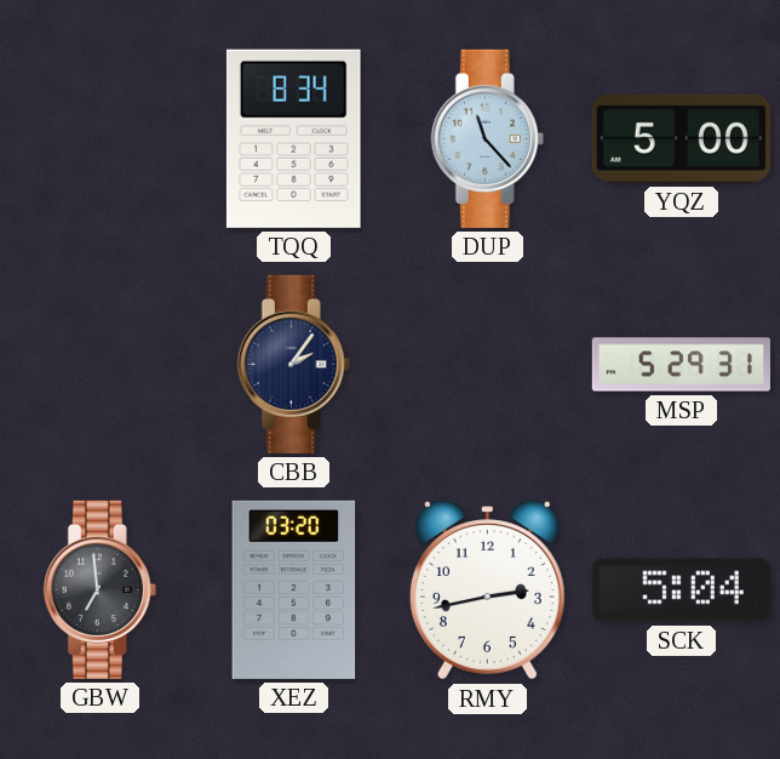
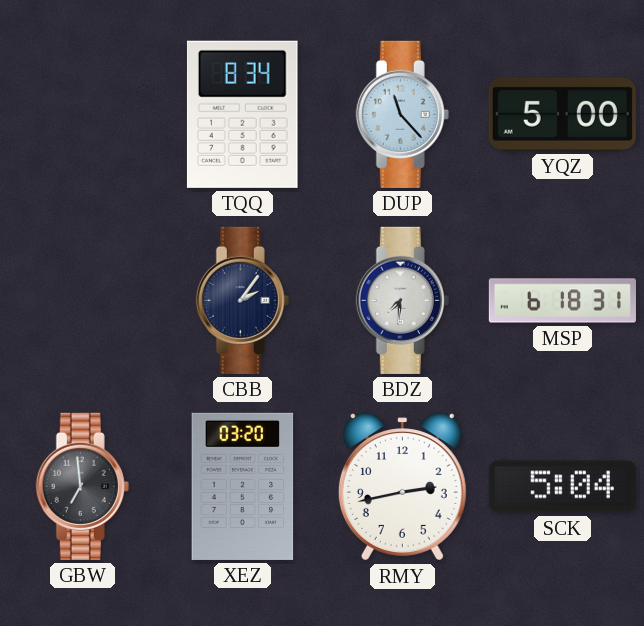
BDZ: none -> 7:31
MSP: 5:29 -> 6:18
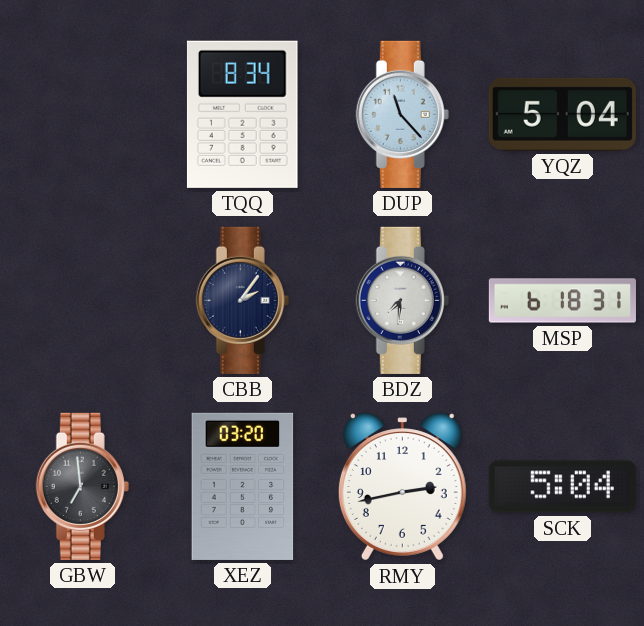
YQZ: 5:00 -> 5:04
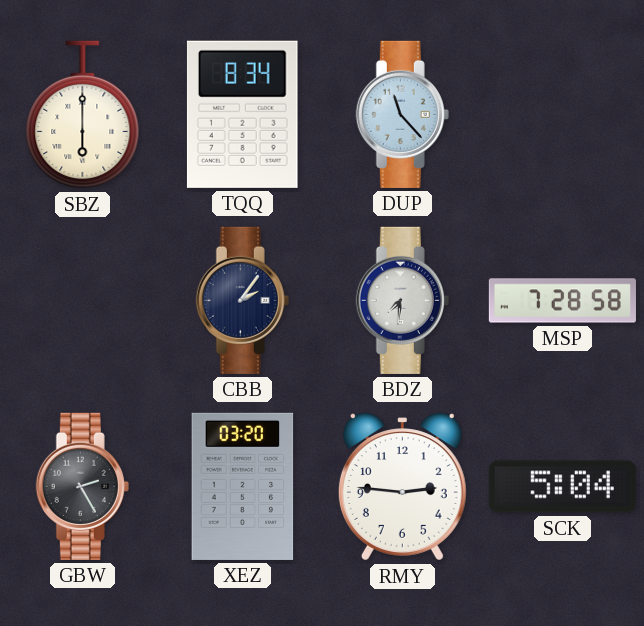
SBZ: none -> 6:00
YQZ: 5:04 -> none
MSP: 6:18 -> 7:28
GBW: 6:59 -> 2:25
RMY: 2:43 -> 2:46
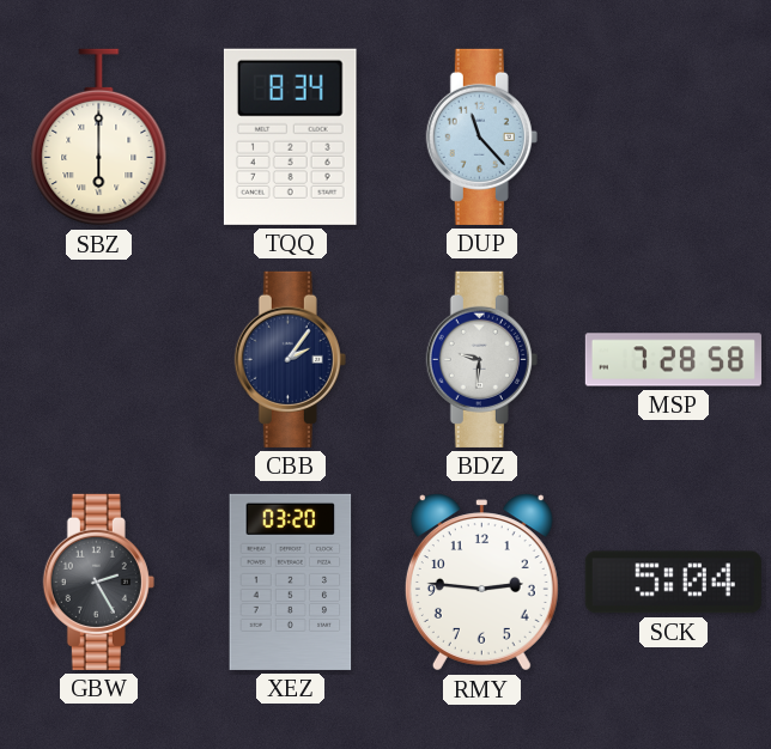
BDZ: 7:31 -> 9:31
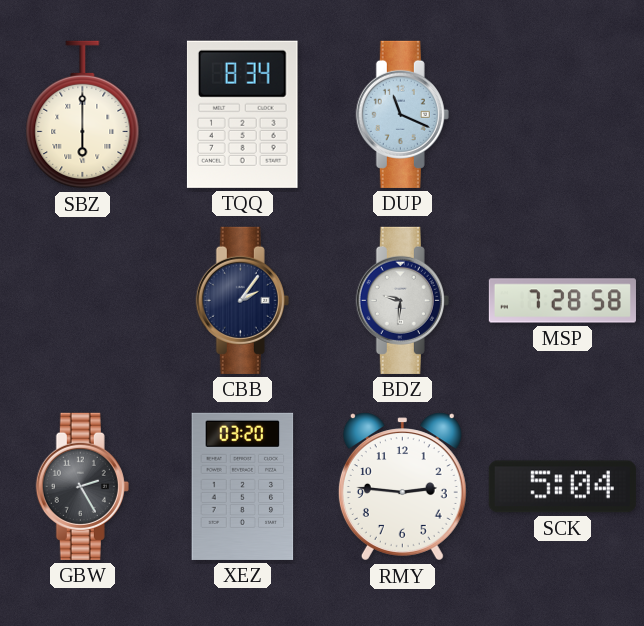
DUP: 11:23 -> 11:19
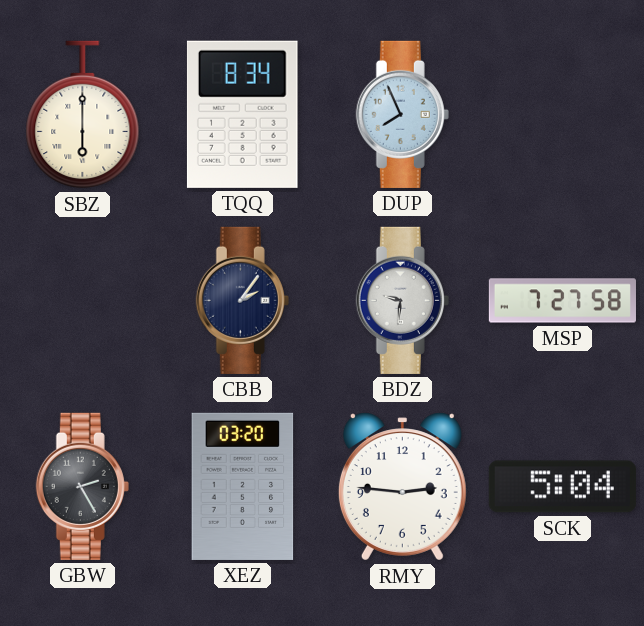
DUP: 11:19 -> 7:56
MSP: 7:28 -> 7:27
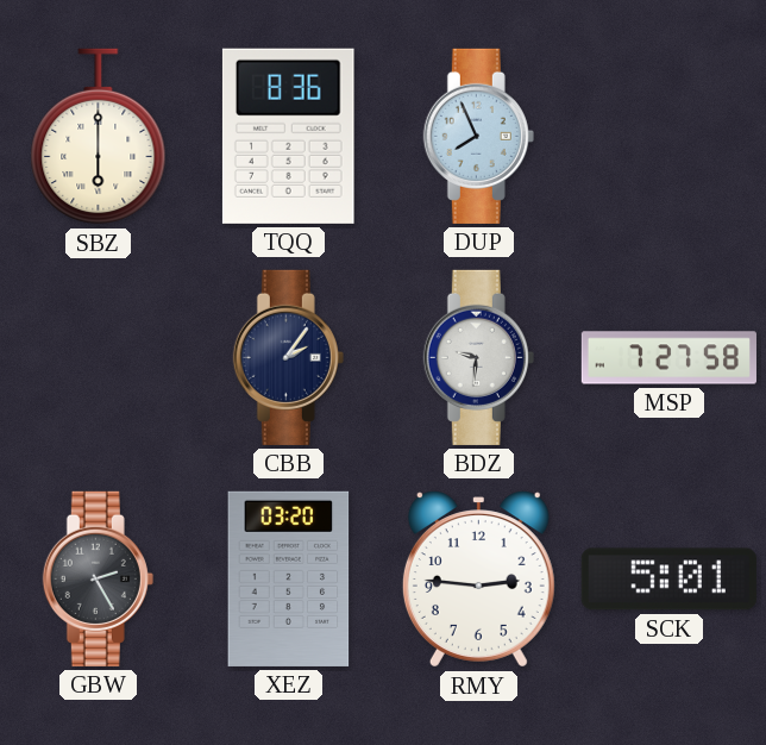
TQQ: 8:34 -> 8:36
SCK: 5:04 -> 5:01
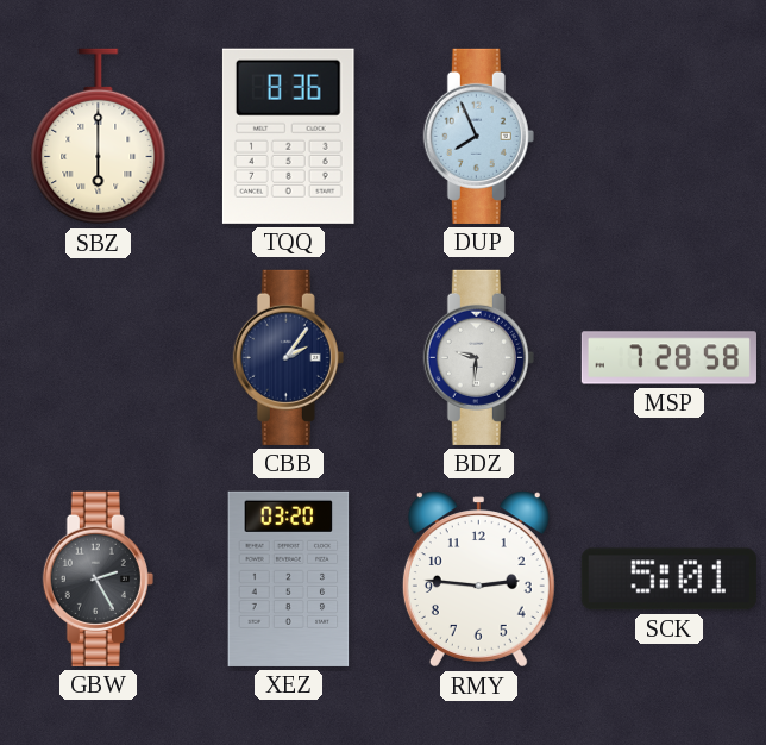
MSP: 7:27 -> 7:28
